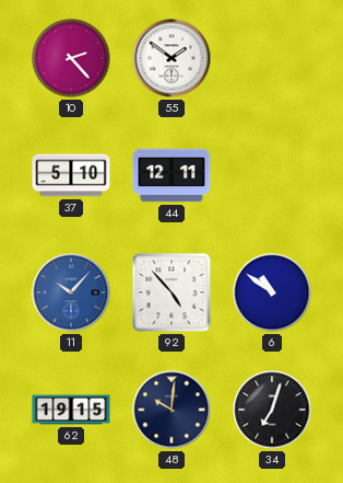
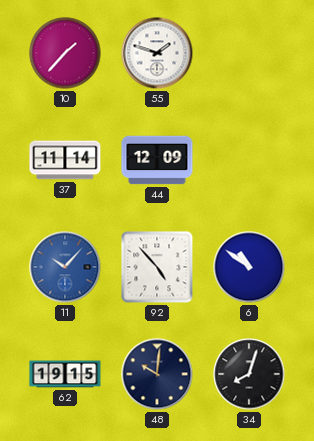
10: 2:23 -> 1:37
55: 1:51 -> 1:48
37: 5:10 -> 11:14
44: 12:11 -> 12:09
34: 7:03 -> 8:03
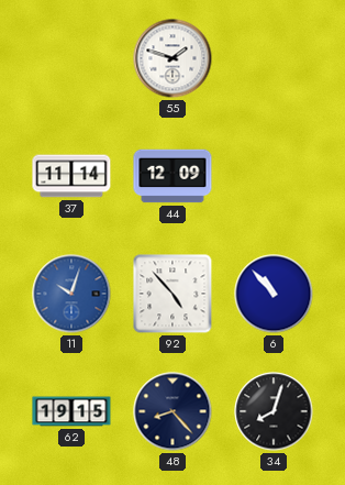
10: 1:37 -> none
11: 10:07 -> 10:03
6: 10:51 -> 10:53
48: 10:01 -> 8:23
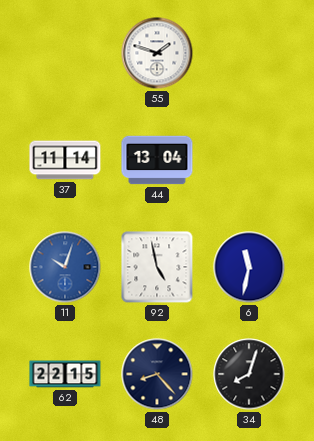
44: 12:09 -> 13:04
92: 4:53 -> 4:58
6: 10:53 -> 11:32
62: 19:15 -> 22:15
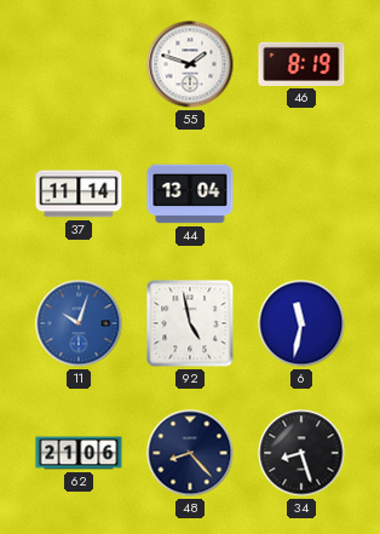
46: none -> 8:19
62: 22:15 -> 21:06
34: 8:03 -> 8:27
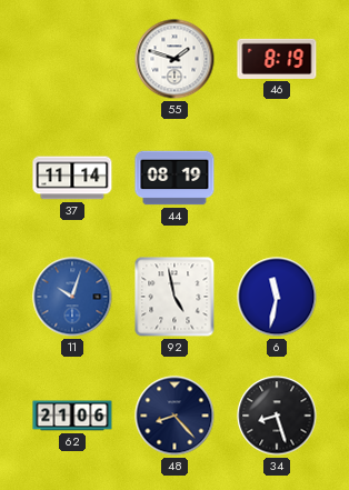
44: 13:04 -> 08:19
